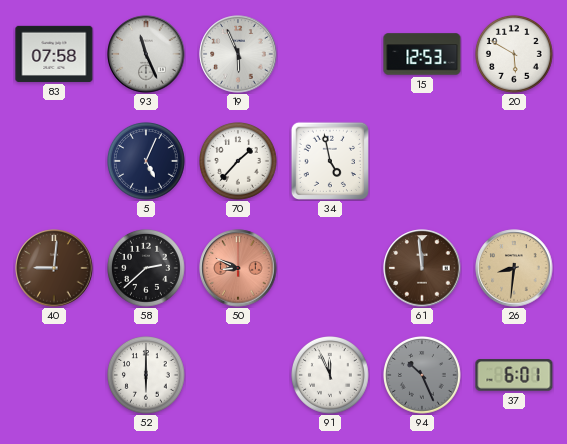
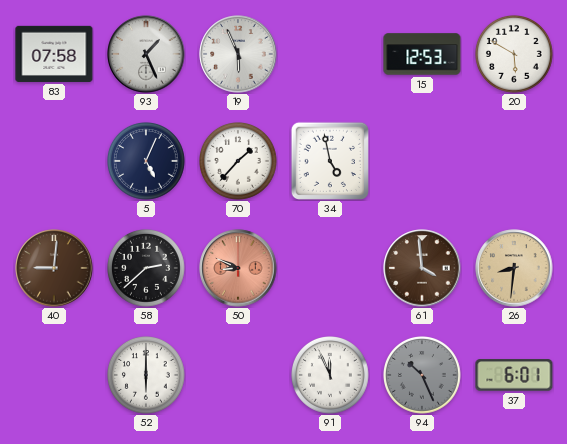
93: 11:26 -> 1:26
61: 11:59 -> 3:59
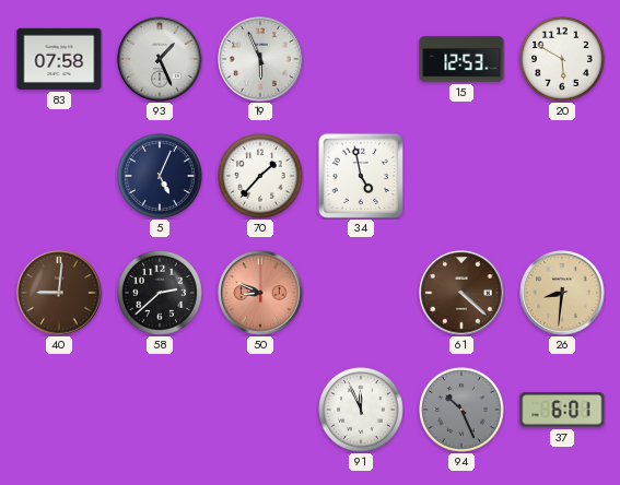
61: 3:59 -> 4:22
52: 6:00 -> none
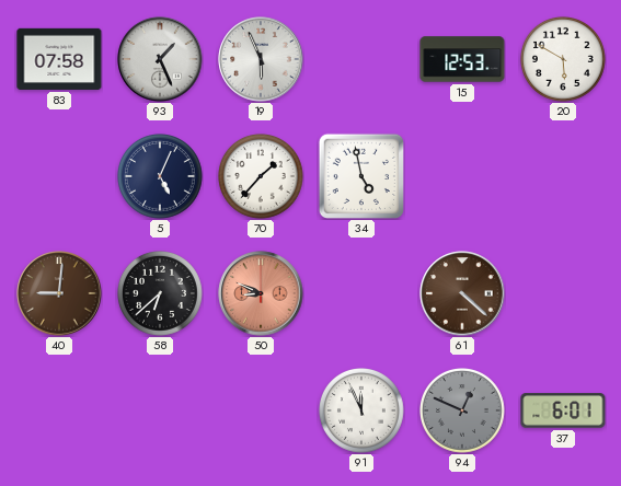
58: 2:38 -> 6:38
26: 8:31 -> none
94: 10:26 -> 12:49
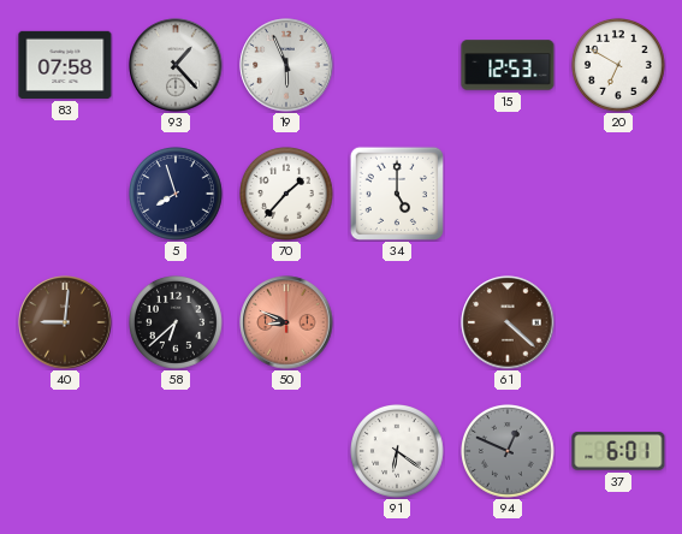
93: 1:26 -> 1:23
20: 5:50 -> 6:50
5: 5:04 -> 7:57
34: 4:58 -> 5:00
91: 11:56 -> 6:21
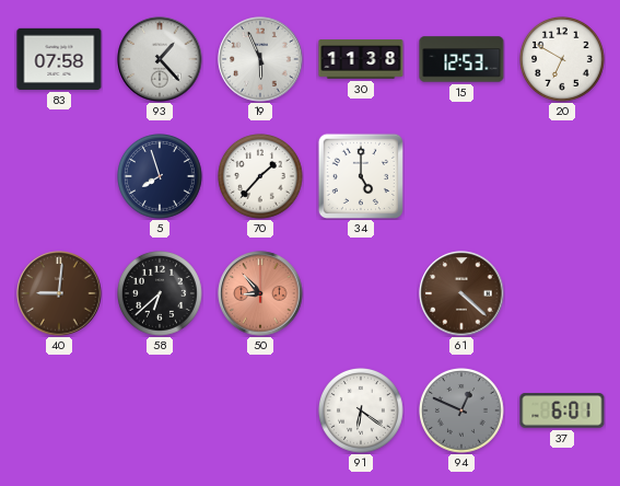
30: none -> 11:38
50: 8:49 -> 8:53
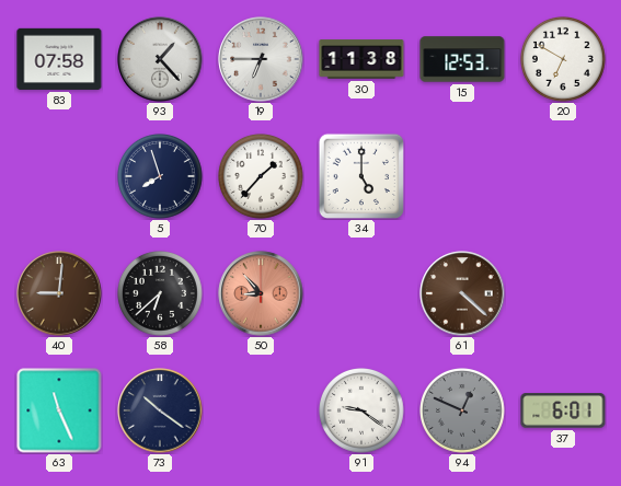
19: 5:56 -> 6:45
63: none -> 11:26
73: none -> 10:21
91: 6:21 -> 9:21
